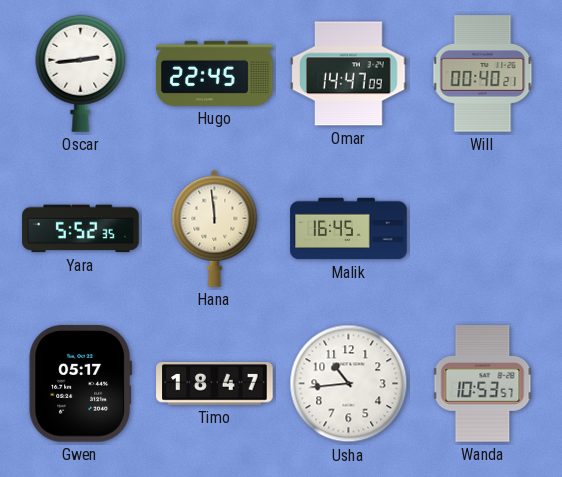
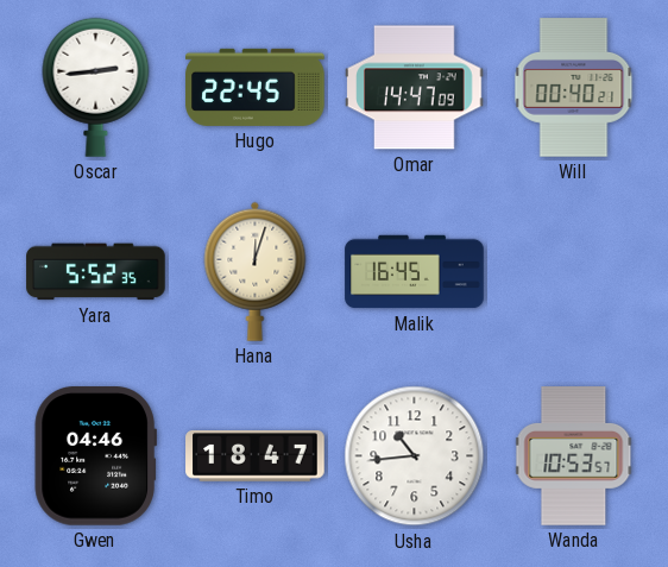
Hana: 11:59 -> 12:03
Gwen: 05:17 -> 04:46
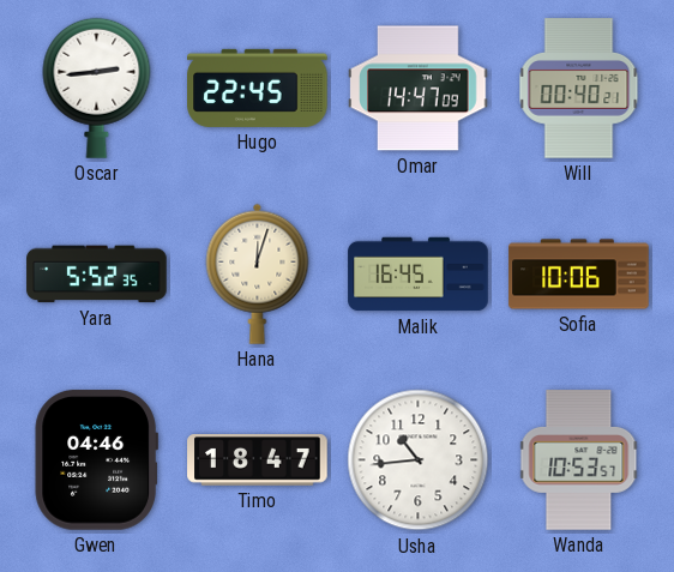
Sofia: none -> 10:06
